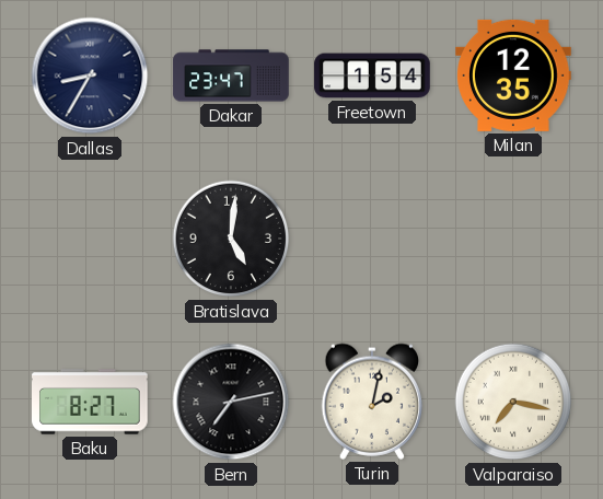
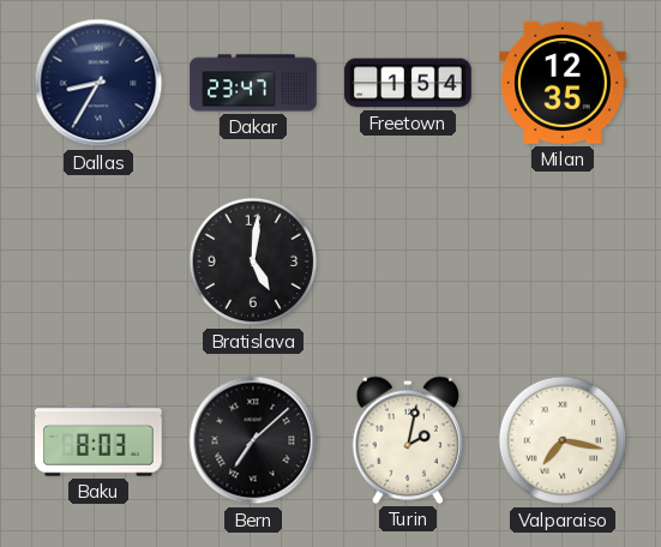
Baku: 8:27 -> 8:03
Bern: 7:13 -> 7:08
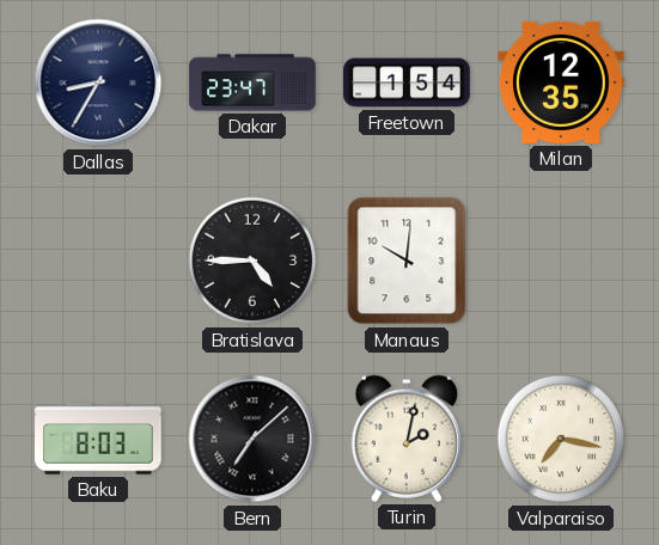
Bratislava: 5:01 -> 4:45
Manaus: none -> 10:01
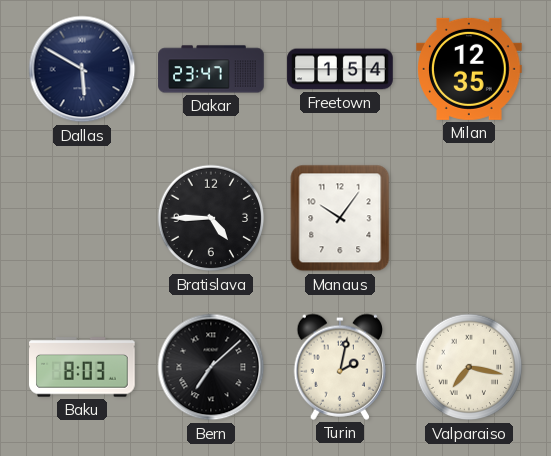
Dallas: 8:35 -> 5:50
Manaus: 10:01 -> 10:06
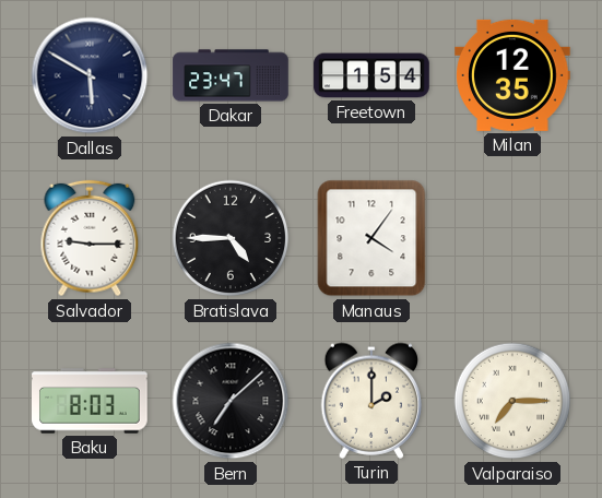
Salvador: none -> 9:15
Manaus: 10:06 -> 4:06
Turin: 2:02 -> 2:00
Valparaiso: 7:17 -> 7:15
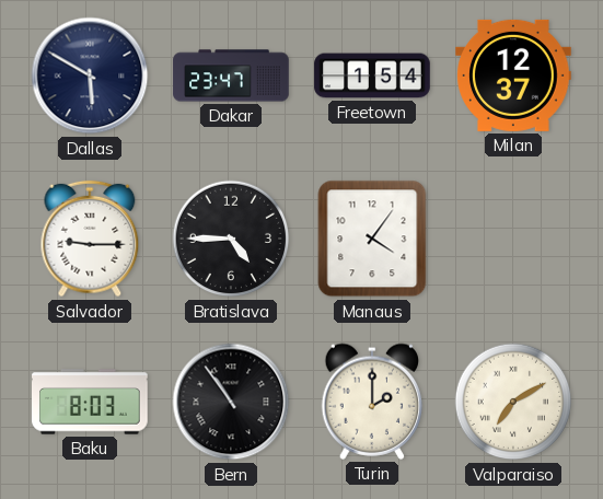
Milan: 12:35 -> 12:37
Bern: 7:08 -> 10:54
Valparaiso: 7:15 -> 7:10
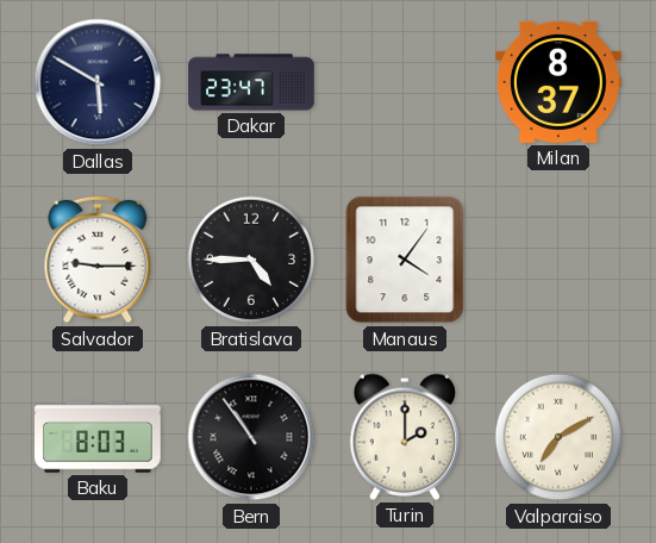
Freetown: 1:54 -> none
Milan: 12:37 -> 8:37
